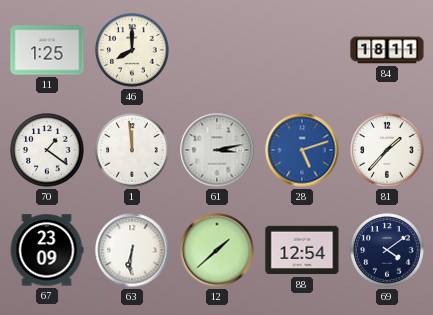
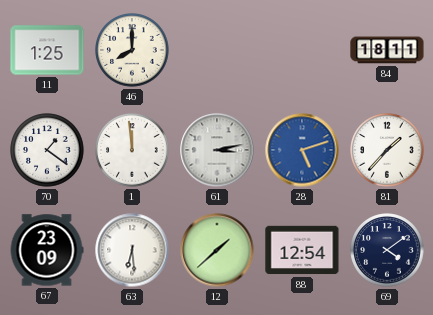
63: 6:31 -> 6:29
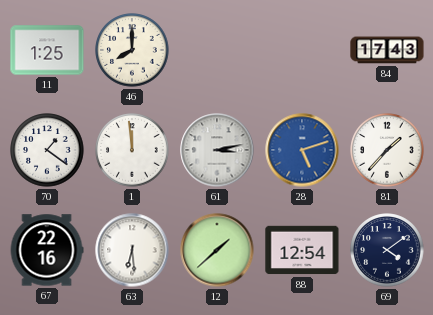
84: 18:11 -> 17:43
67: 23:09 -> 22:16
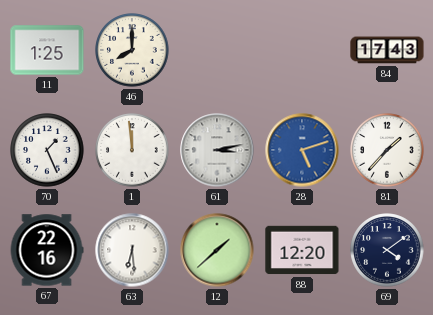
70: 1:21 -> 1:26
88: 12:54 -> 12:20
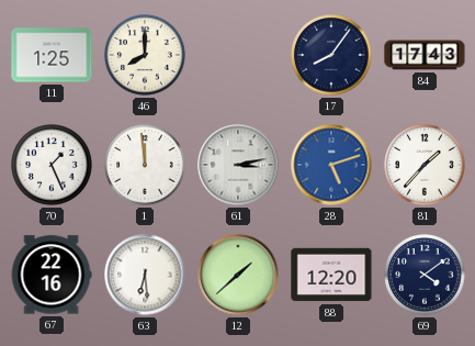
17: none -> 8:06
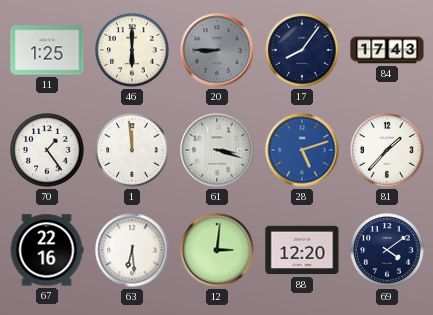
46: 8:00 -> 6:00
20: none -> 8:45
70: 1:26 -> 1:24
61: 3:13 -> 3:18
12: 1:38 -> 3:01
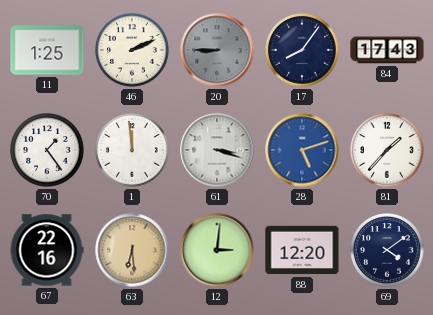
46: 6:00 -> 2:11
63 dial: white -> champagne
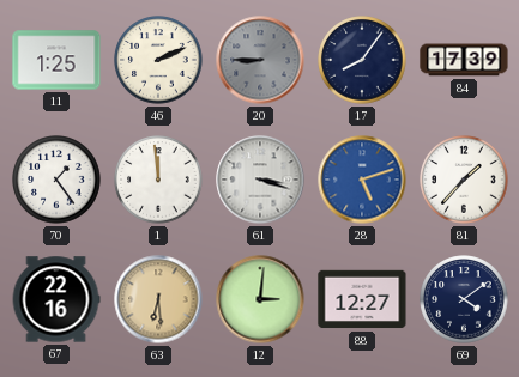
84: 17:43 -> 17:39
88: 12:20 -> 12:27
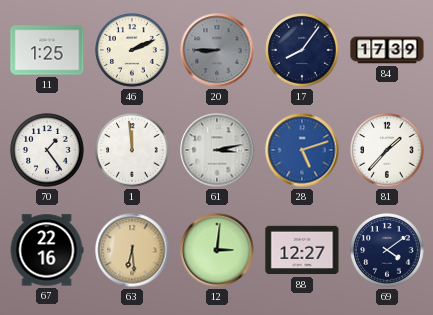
61: 3:18 -> 3:13
